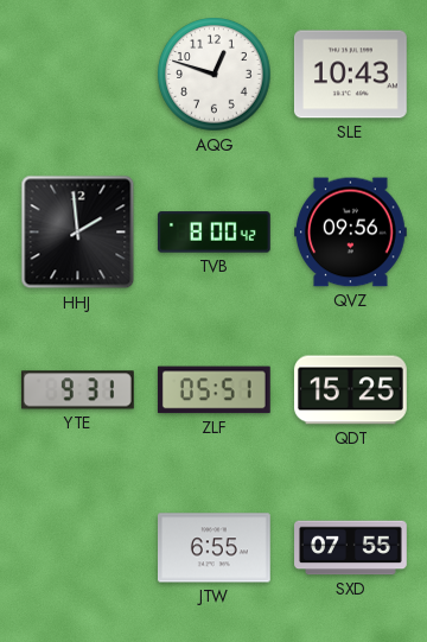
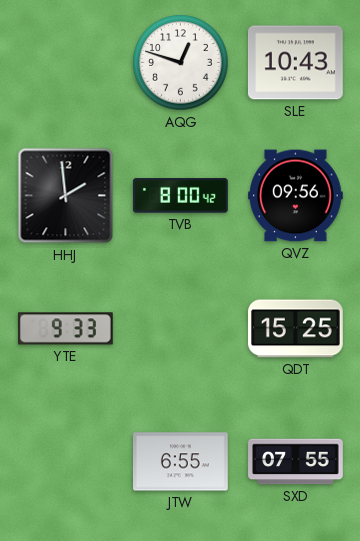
YTE: 9:31 -> 9:33
ZLF: 05:51 -> none
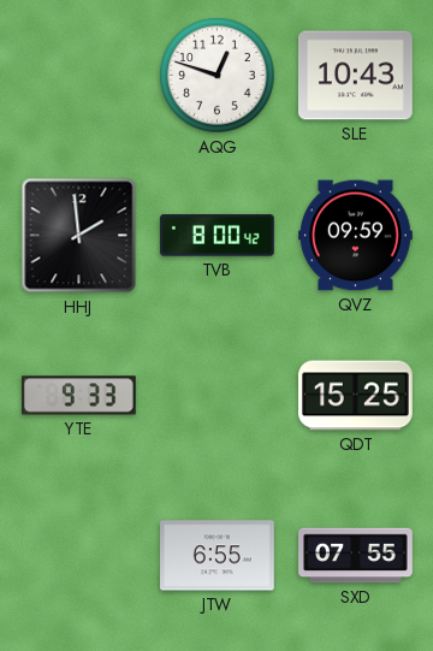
QVZ: 09:56 -> 09:59
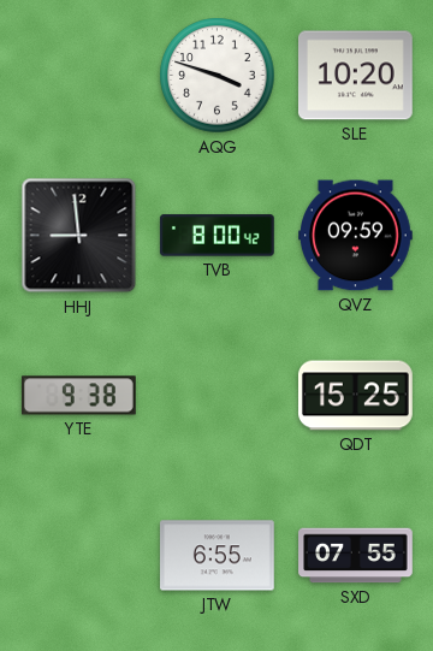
AQG: 12:48 -> 3:48
SLE: 10:43 -> 10:20
HHJ: 1:59 -> 8:59
YTE: 9:33 -> 9:38
